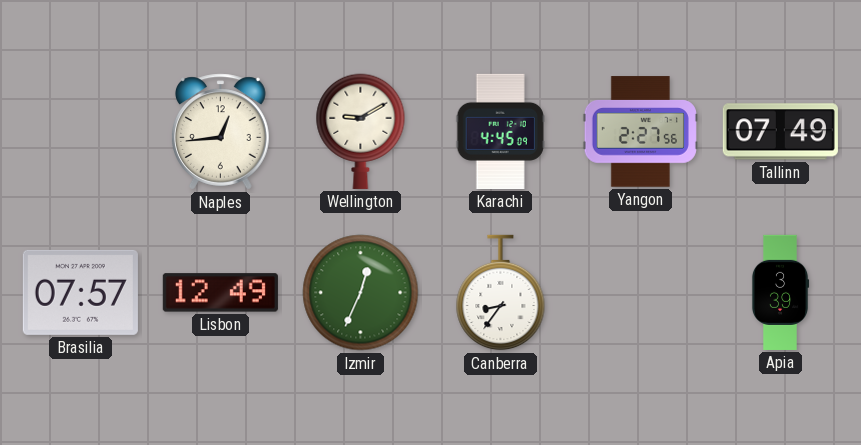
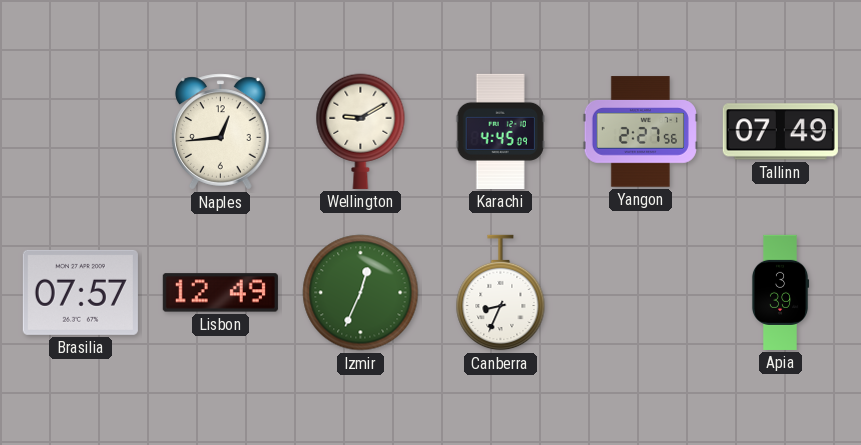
Canberra: 8:36 -> 8:34
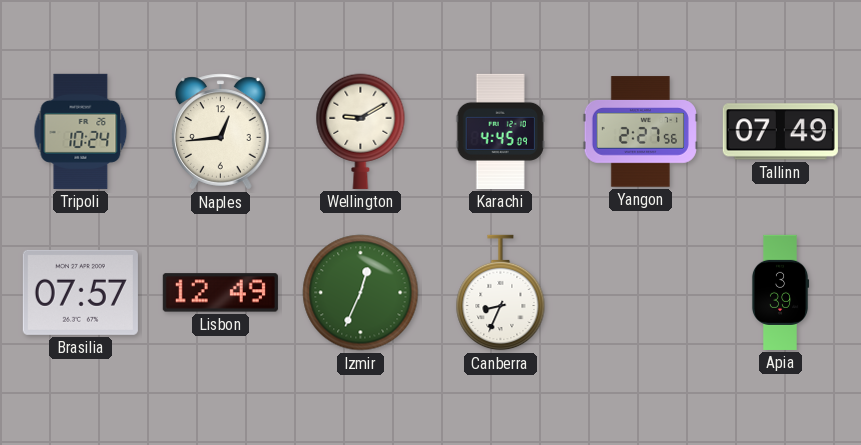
Tripoli: none -> 10:24
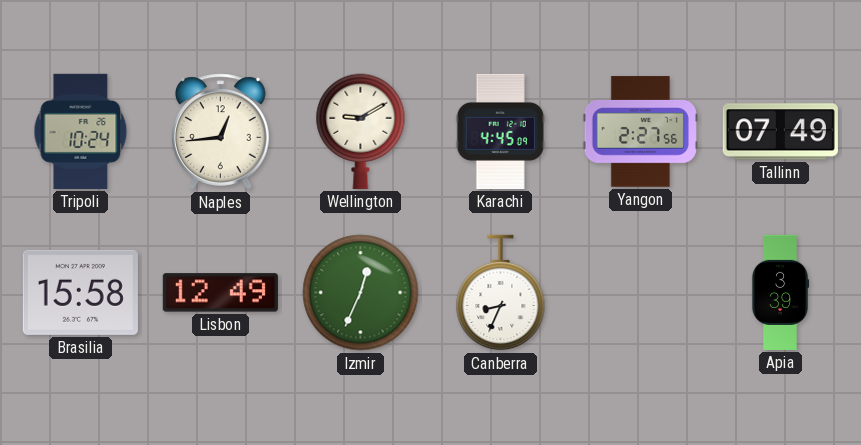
Brasilia: 07:57 -> 15:58
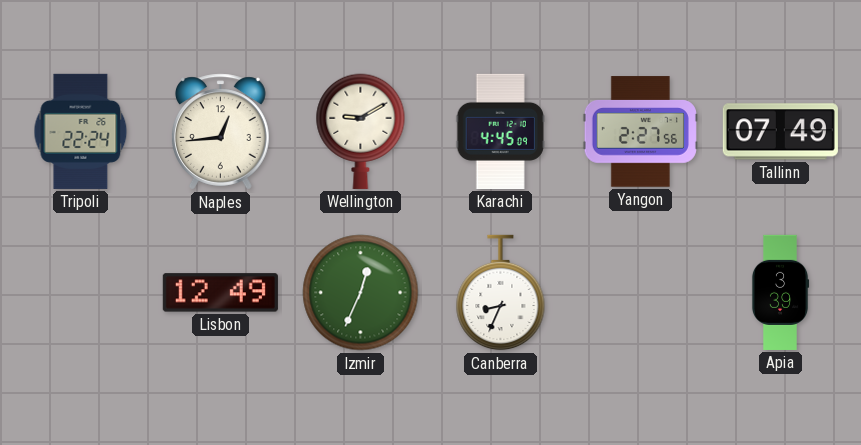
Tripoli: 10:24 -> 22:24
Brasilia: 15:58 -> none
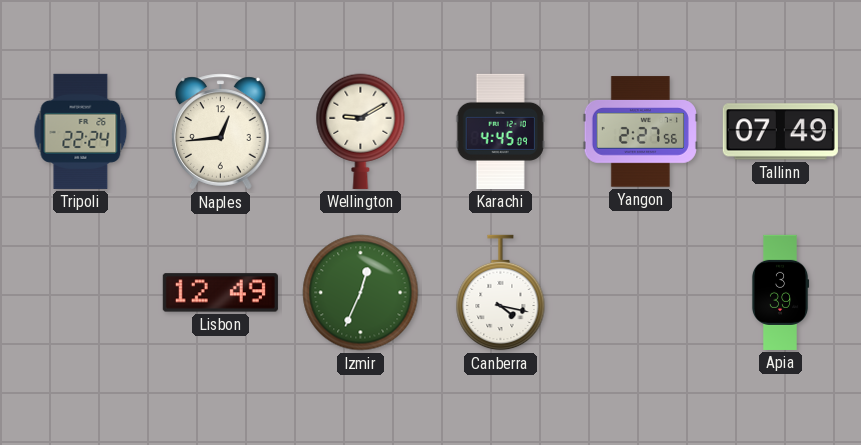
Canberra: 8:34 -> 4:17
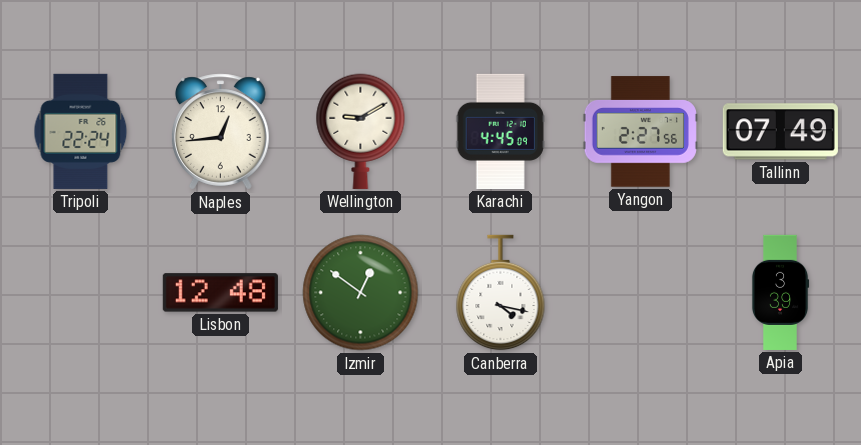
Lisbon: 12:49 -> 12:48
Izmir: 12:34 -> 12:51
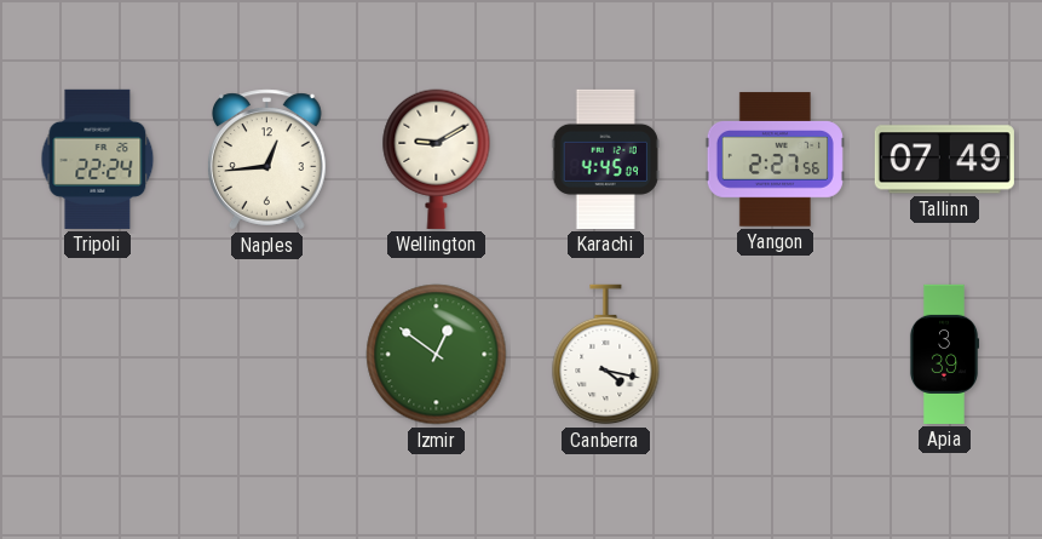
Lisbon: 12:48 -> none
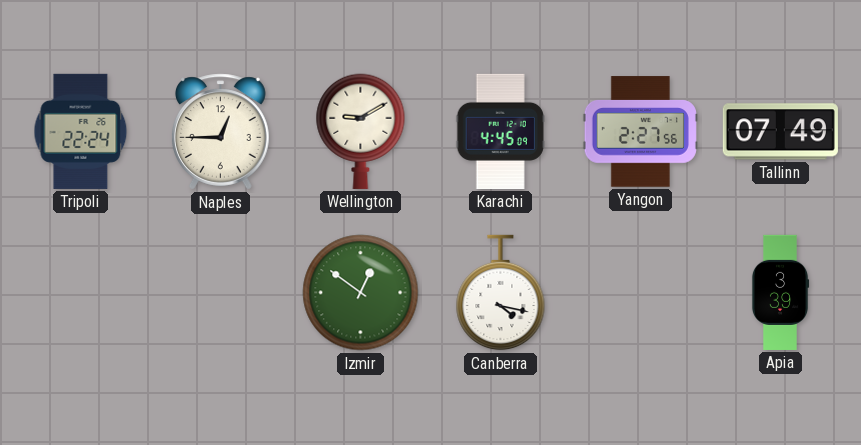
Naples: 12:44 -> 12:45
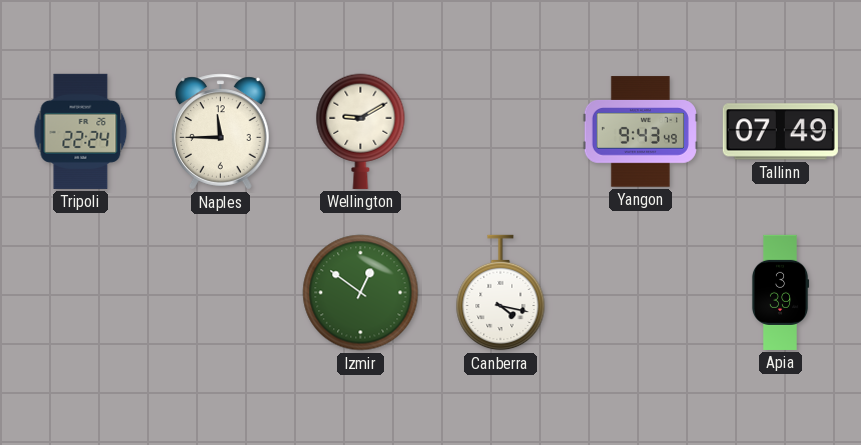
Naples: 12:45 -> 11:45
Karachi: 4:45 -> none
Yangon: 2:27 -> 9:43
